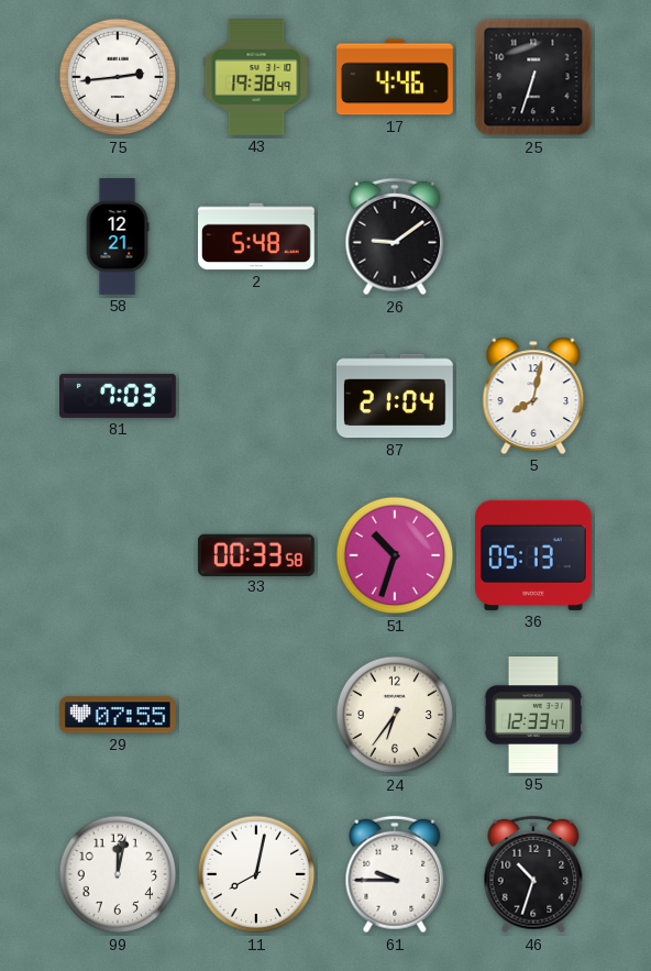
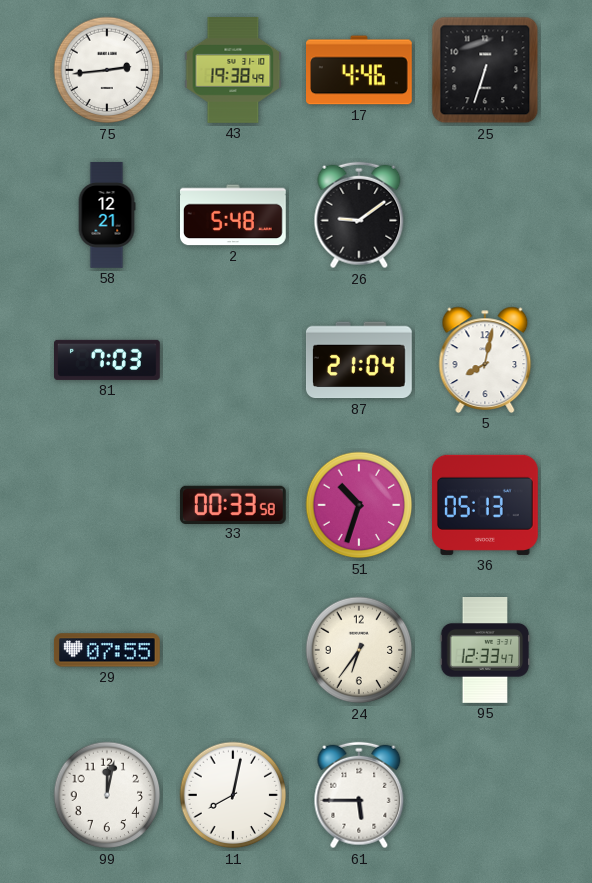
61: 9:45 -> 5:45
46: 10:33 -> none
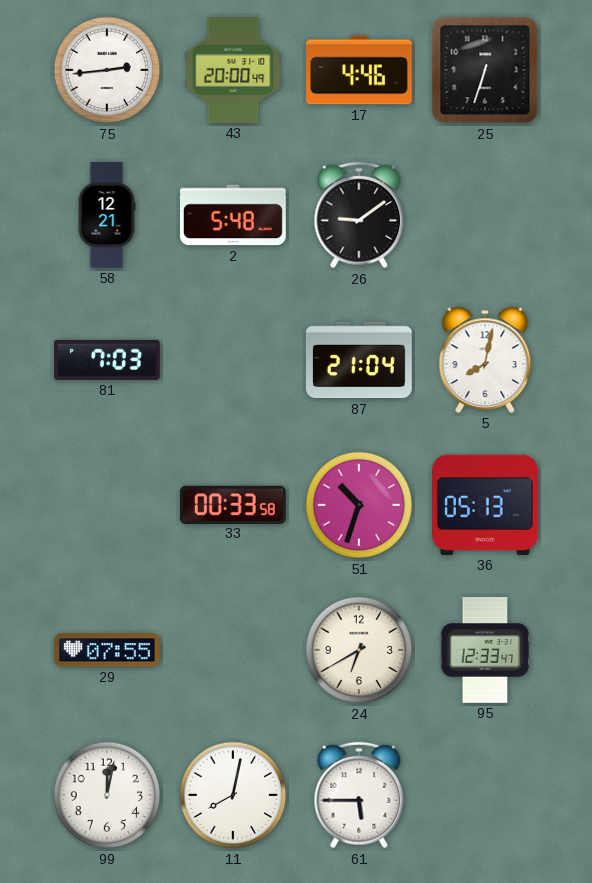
43: 19:38 -> 20:00
24: 6:36 -> 6:40
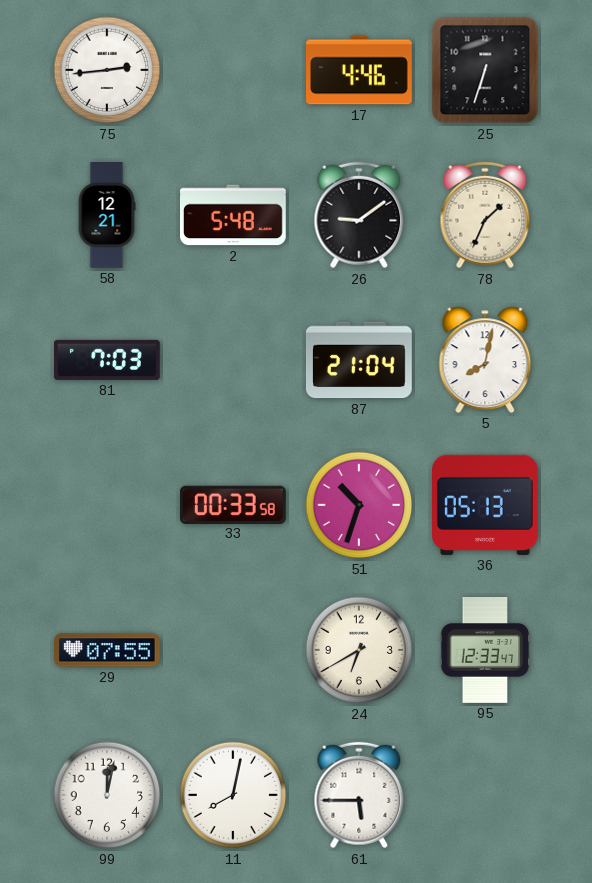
43: 20:00 -> none
78: none -> 1:34
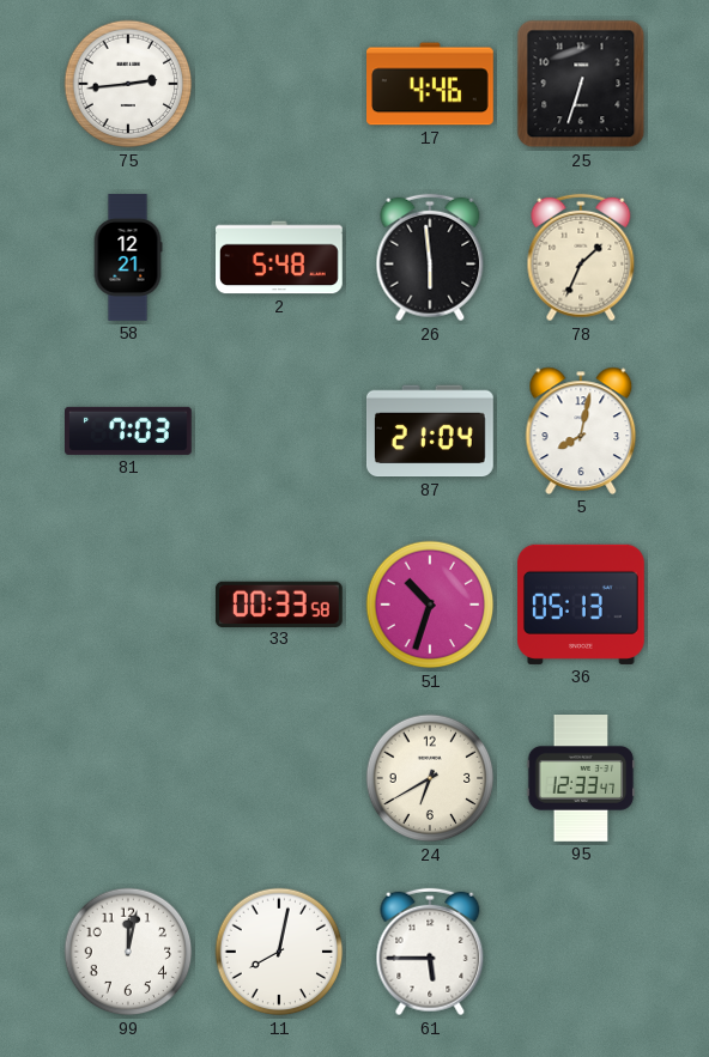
26: 9:09 -> 5:59
29: 07:55 -> none
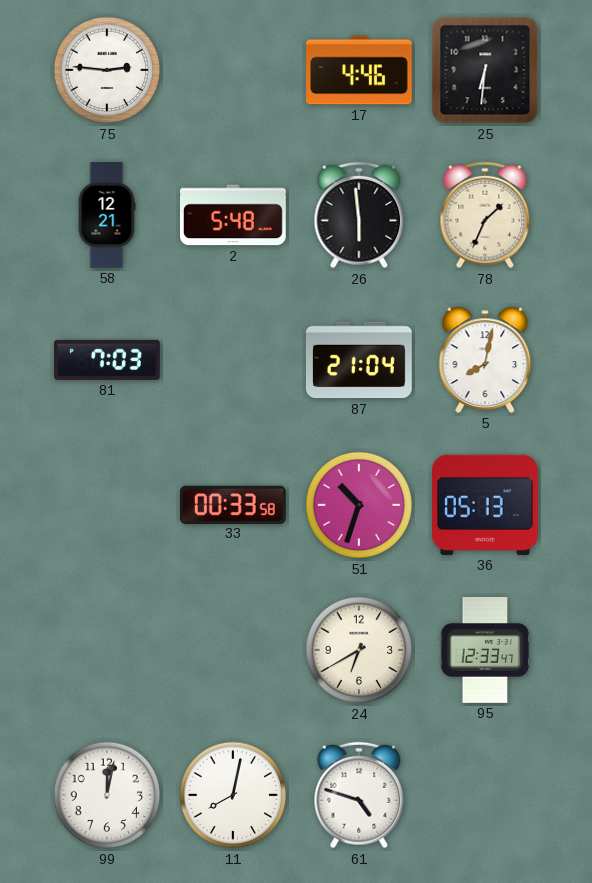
75: 2:44 -> 2:46
25: 6:33 -> 6:31
61: 5:45 -> 4:48
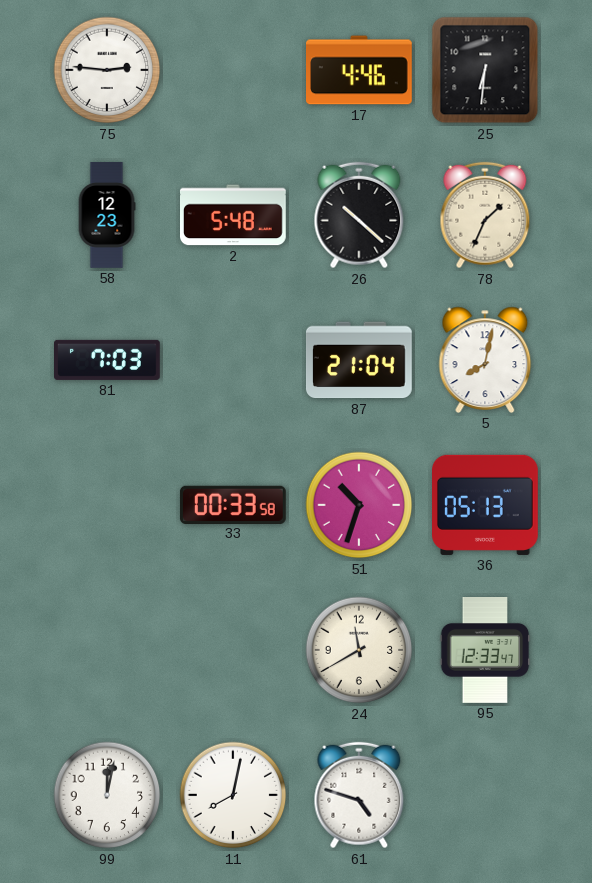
58: 12:21 -> 12:23
26: 5:59 -> 10:22
24: 6:40 -> 11:40
